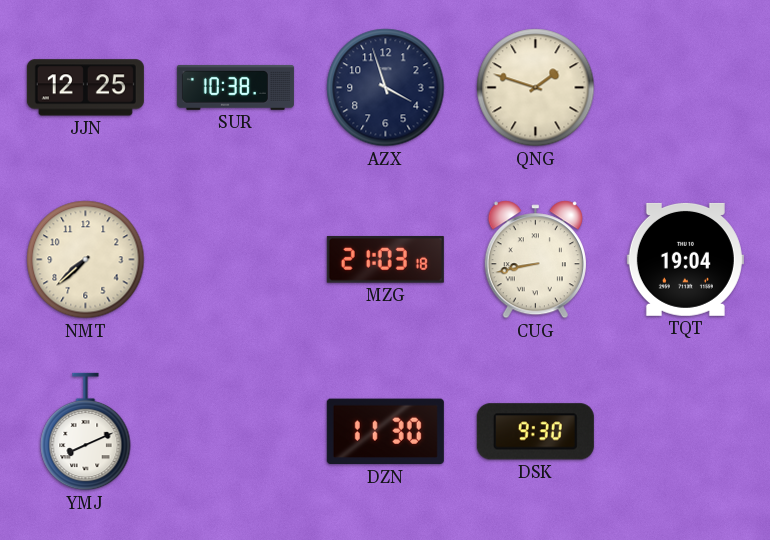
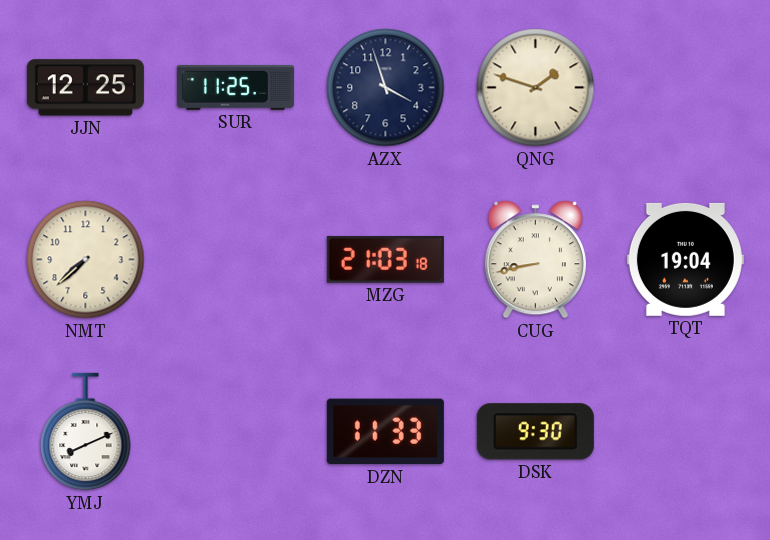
SUR: 10:38 -> 11:25
DZN: 11:30 -> 11:33
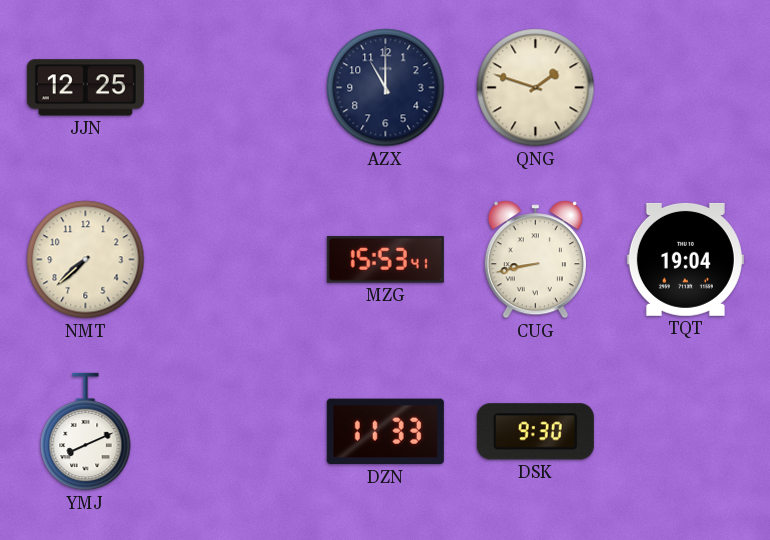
SUR: 11:25 -> none
AZX: 3:57 -> 11:00
MZG: 21:03 -> 15:53
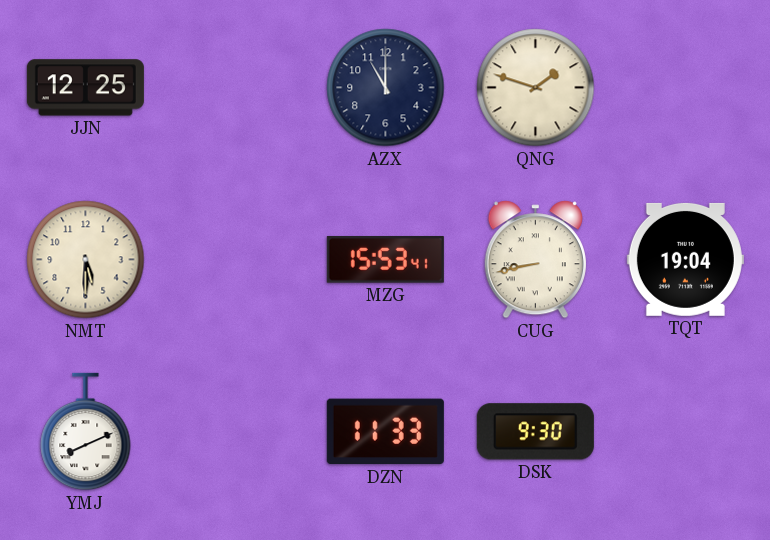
NMT: 7:38 -> 5:30
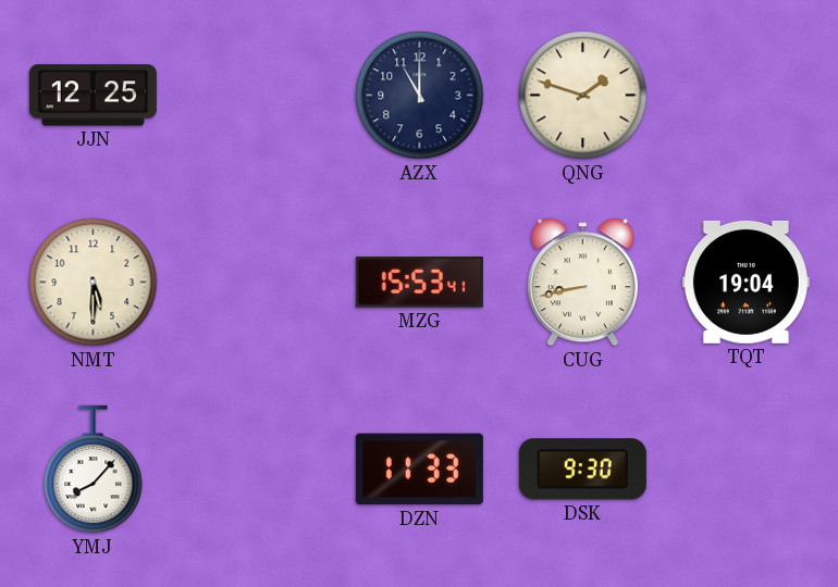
YMJ: 8:11 -> 8:07
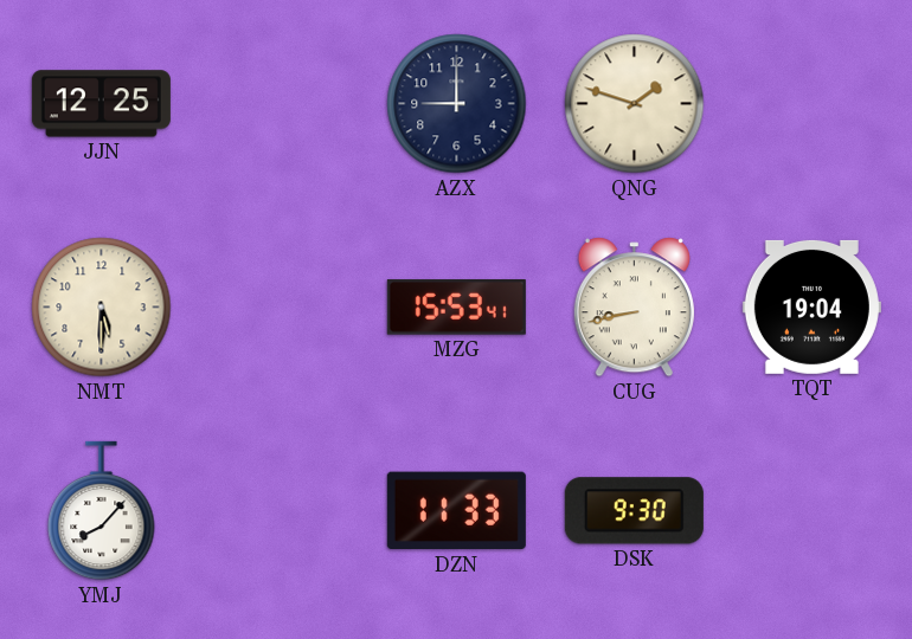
AZX: 11:00 -> 9:00
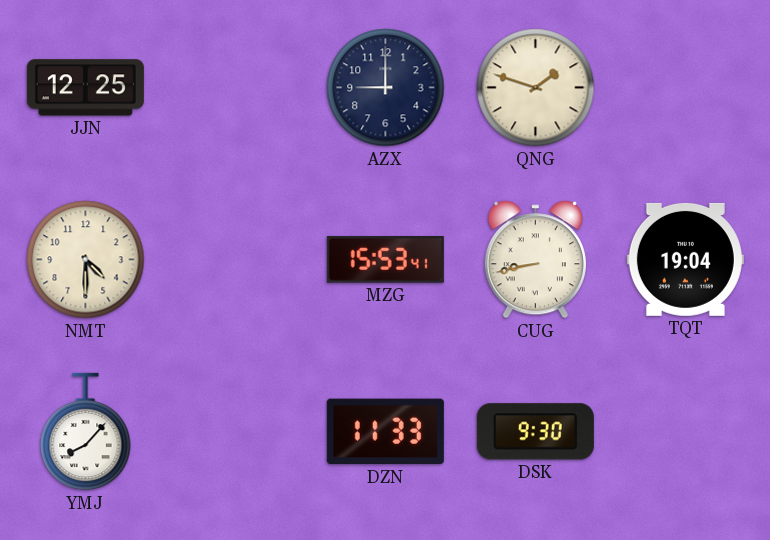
NMT: 5:30 -> 4:30
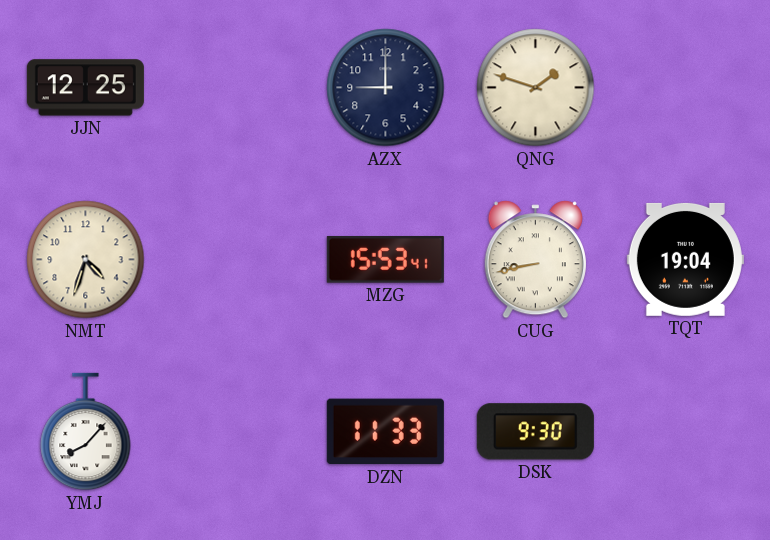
NMT: 4:30 -> 4:33
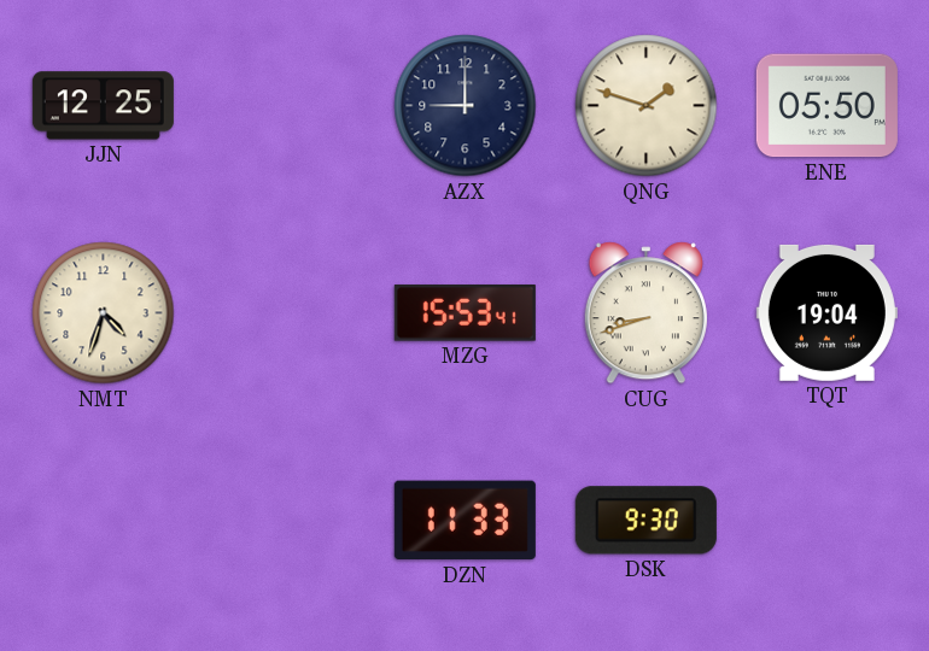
ENE: none -> 05:50
CUG: 8:43 -> 8:42
YMJ: 8:07 -> none
